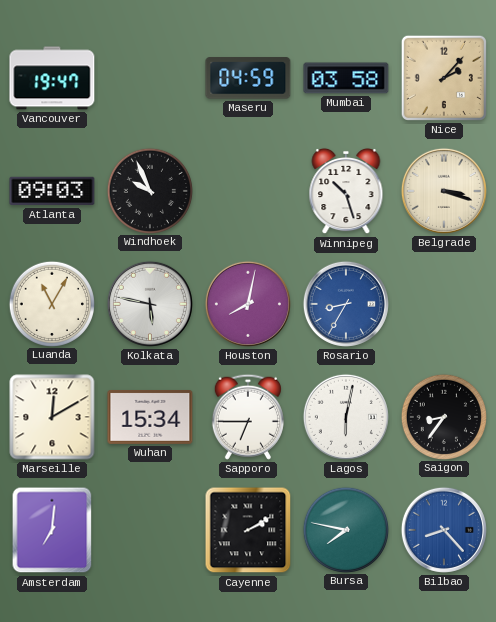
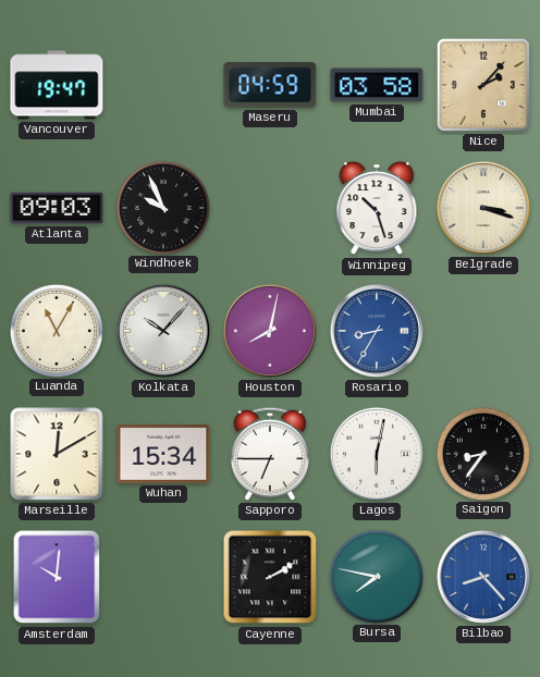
Kolkata: 5:47 -> 10:07
Amsterdam: 7:01 -> 10:01
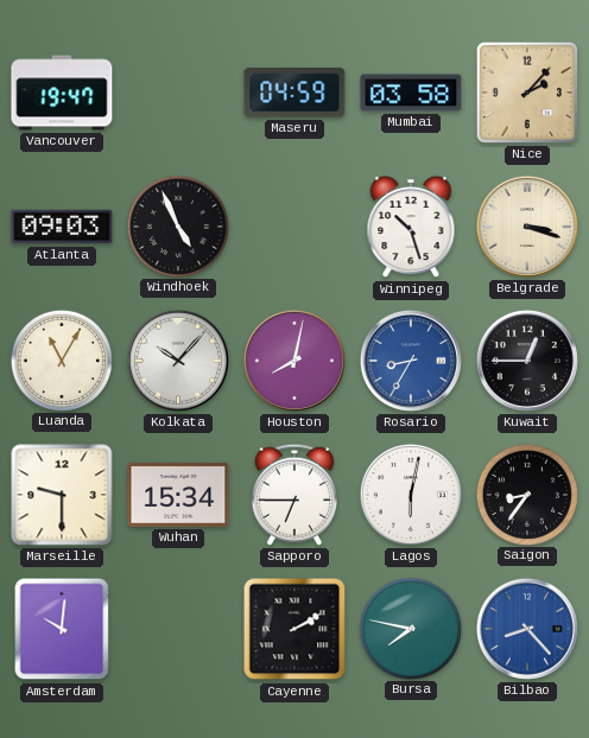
Windhoek: 9:56 -> 4:56
Kuwait: none -> 12:45
Marseille: 12:10 -> 9:30
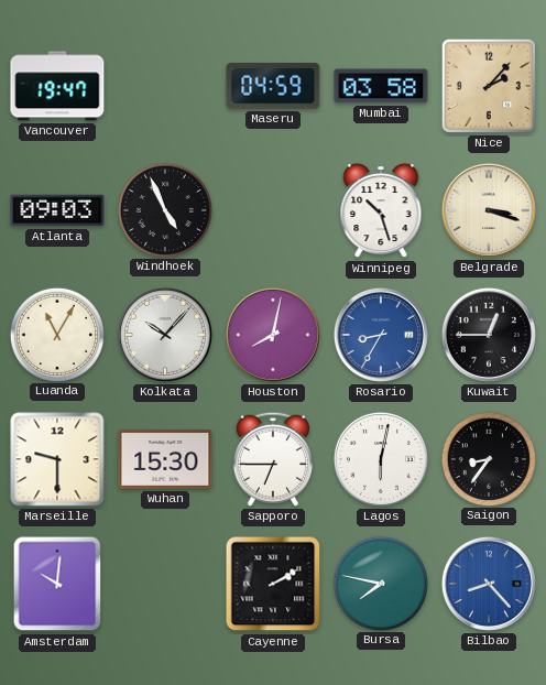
Wuhan: 15:34 -> 15:30
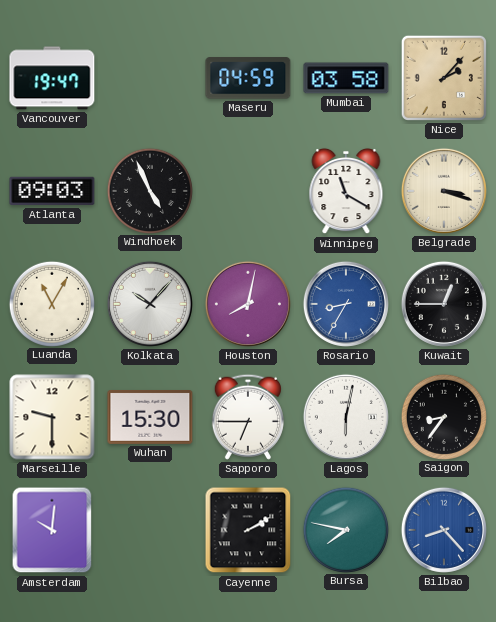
Winnipeg: 10:27 -> 11:20
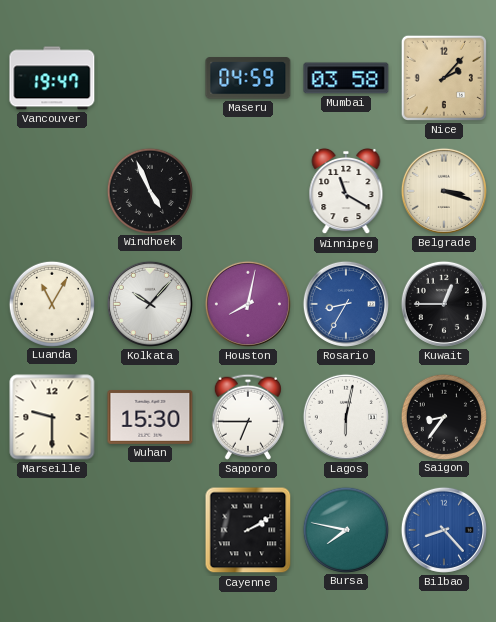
Atlanta: 09:03 -> none
Amsterdam: 10:01 -> none
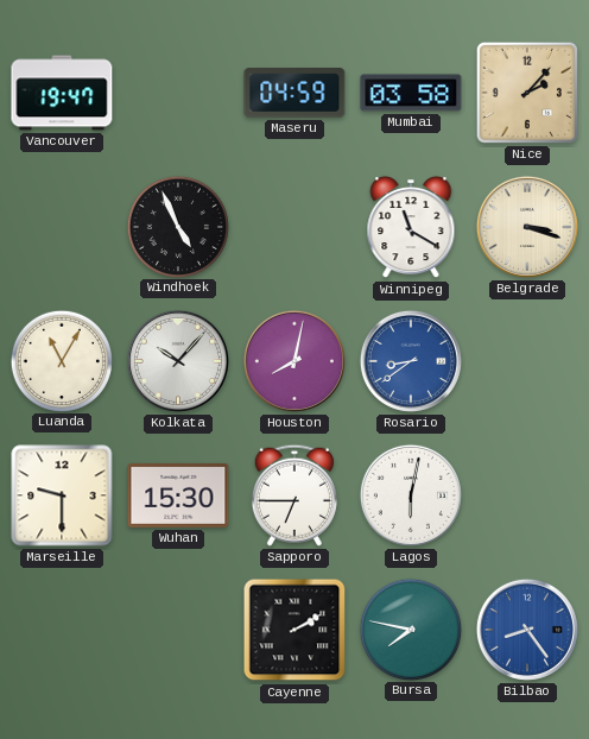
Rosario: 8:35 -> 8:39
Kuwait: 12:45 -> none
Saigon: 8:36 -> none
Bilbao: 8:23 -> 8:24
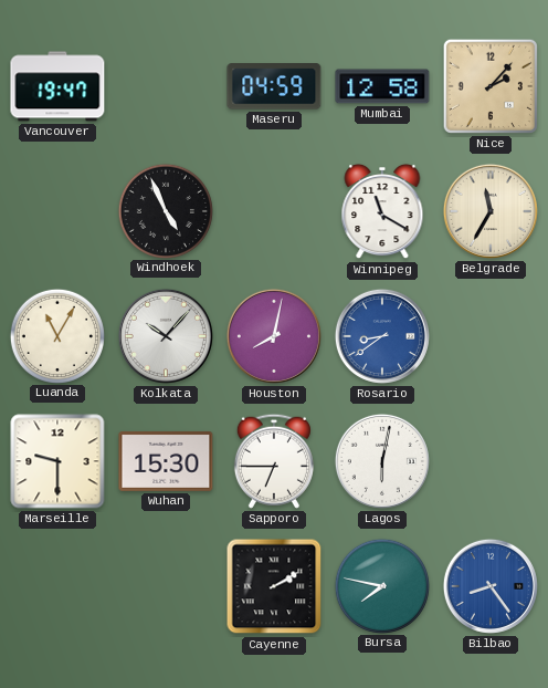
Mumbai: 03:58 -> 12:58
Belgrade: 3:18 -> 11:35
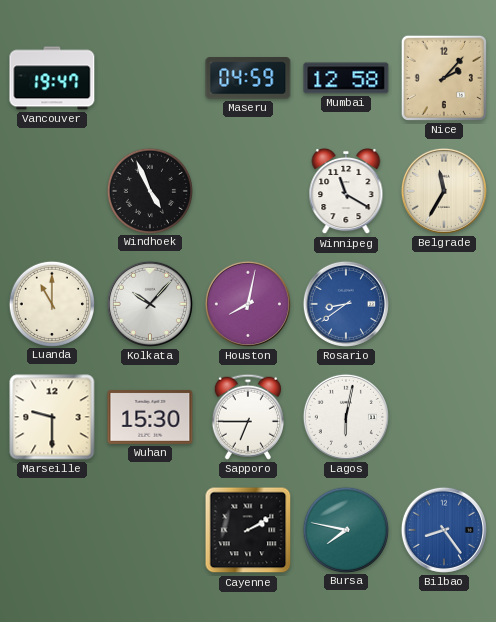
Luanda: 11:05 -> 11:00
